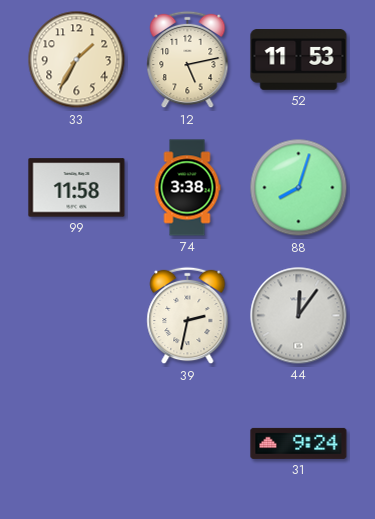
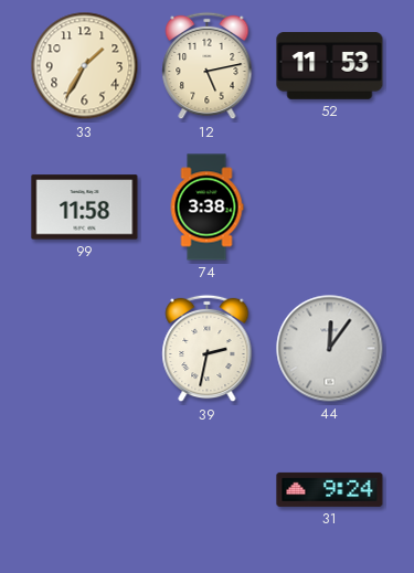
88: 8:03 -> none
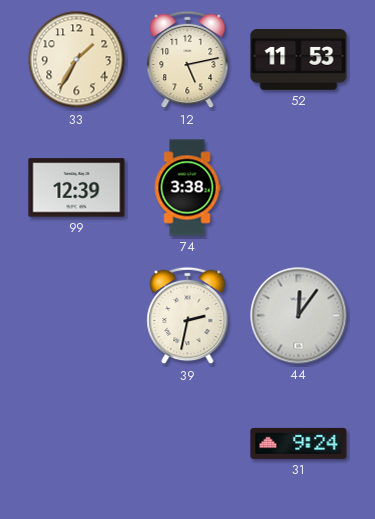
99: 11:58 -> 12:39
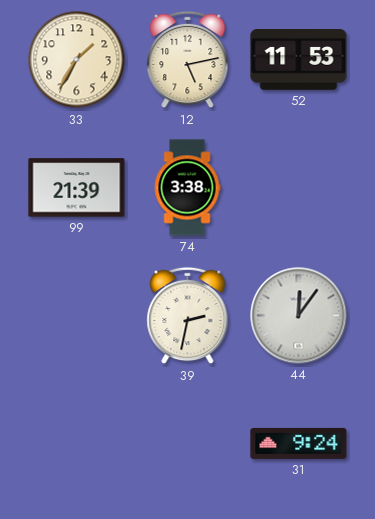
99: 12:39 -> 21:39
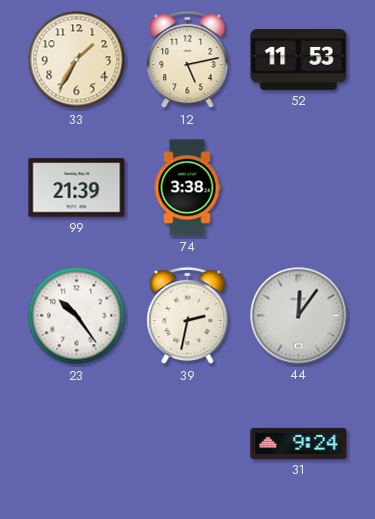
23: none -> 10:24
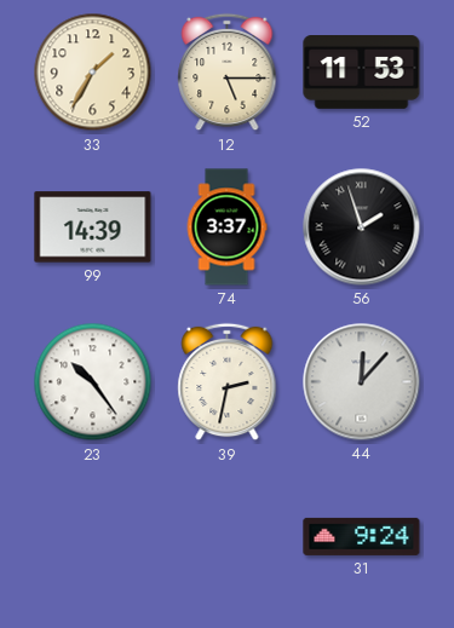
12: 5:13 -> 5:15
99: 21:39 -> 14:39
74: 3:38 -> 3:37
56: none -> 1:57
44: 12:06 -> 12:07
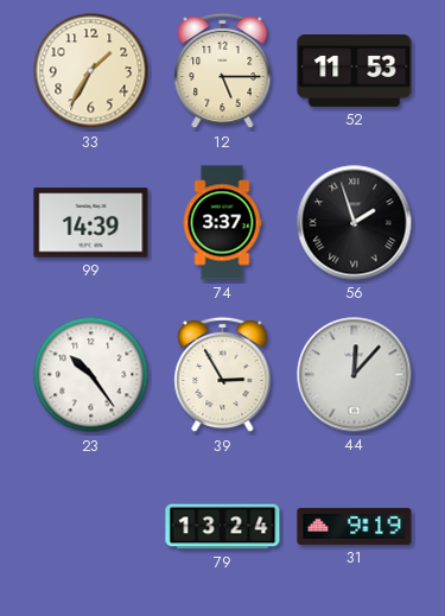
39: 2:32 -> 2:55
79: none -> 13:24
31: 9:24 -> 9:19
